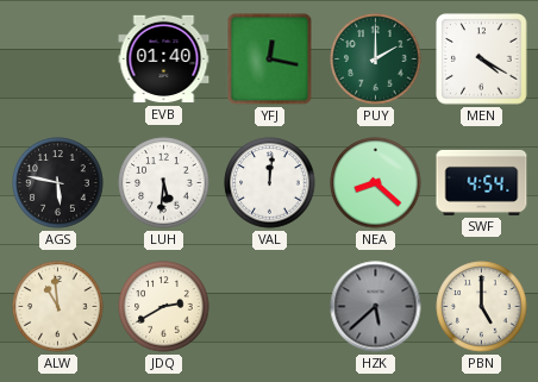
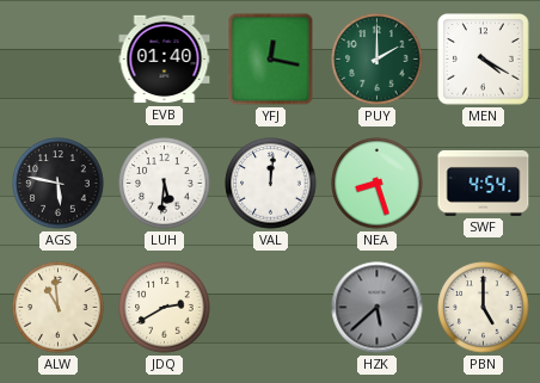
NEA: 8:22 -> 8:27
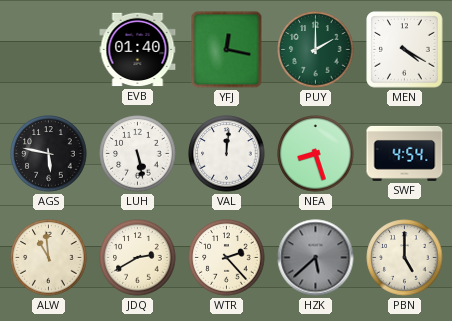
LUH: 5:31 -> 5:28
WTR: none -> 2:23
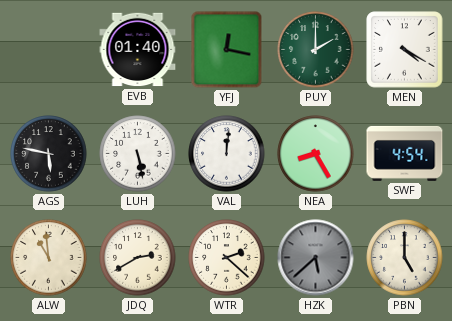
NEA: 8:27 -> 8:25
WTR: 2:23 -> 2:22
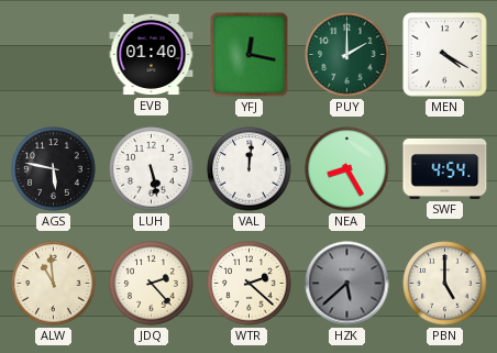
JDQ: 2:40 -> 2:23
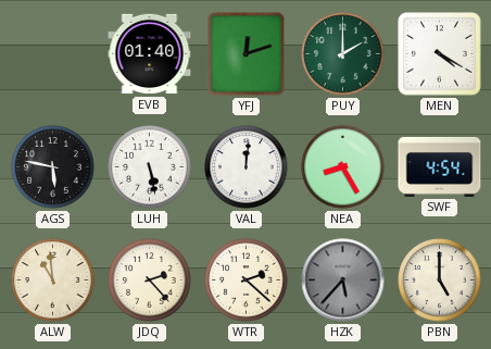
YFJ: 12:17 -> 12:12
HZK: 5:38 -> 5:37
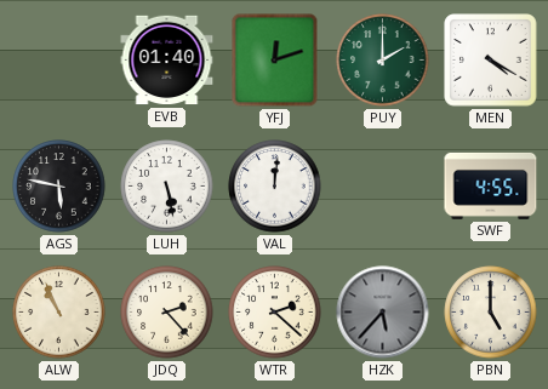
NEA: 8:25 -> none
SWF: 4:54 -> 4:55
ALW: 10:59 -> 10:56
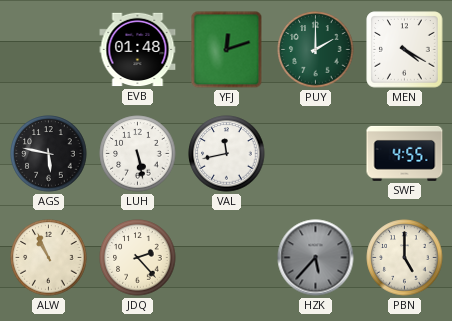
EVB: 01:40 -> 01:48
VAL: 12:01 -> 11:43
WTR: 2:22 -> none
